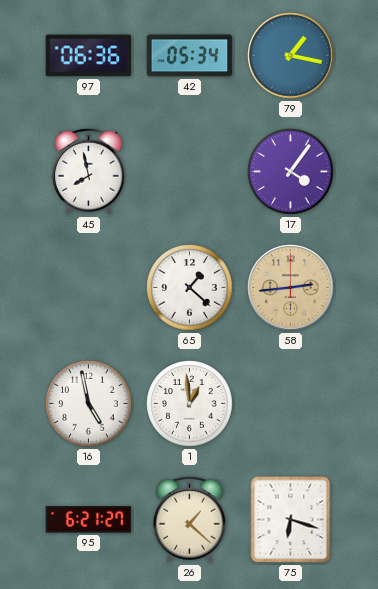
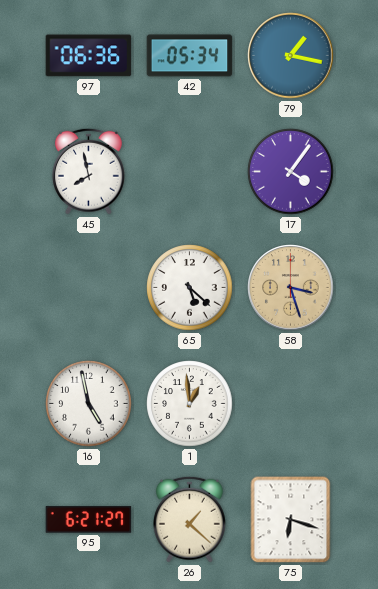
65: 1:22 -> 5:22
58: 2:44 -> 3:27
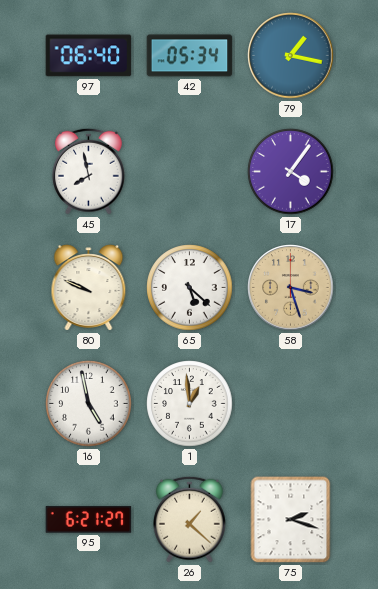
97: 06:36 -> 06:40
80: none -> 9:49
75: 6:18 -> 2:18
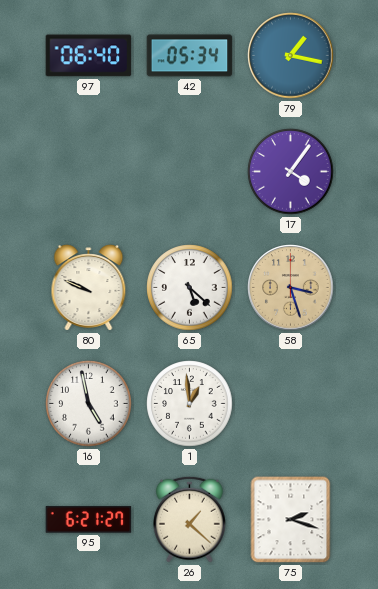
45: 7:58 -> none
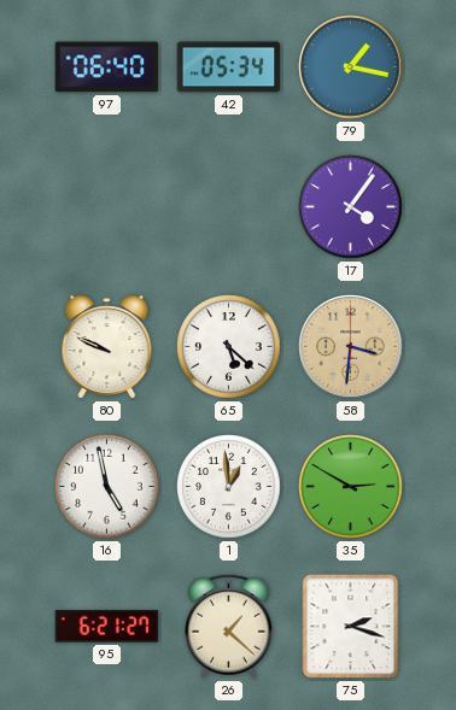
58: 3:27 -> 3:31
35: none -> 2:50
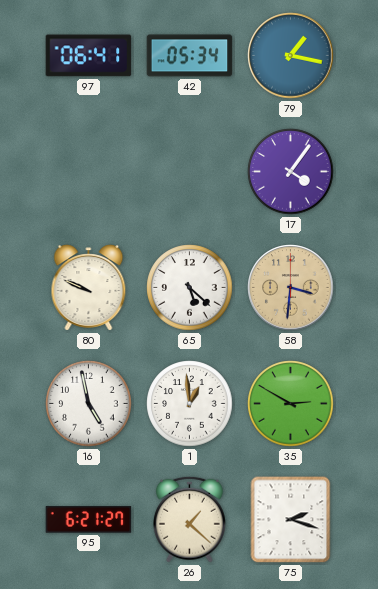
97: 06:40 -> 06:41
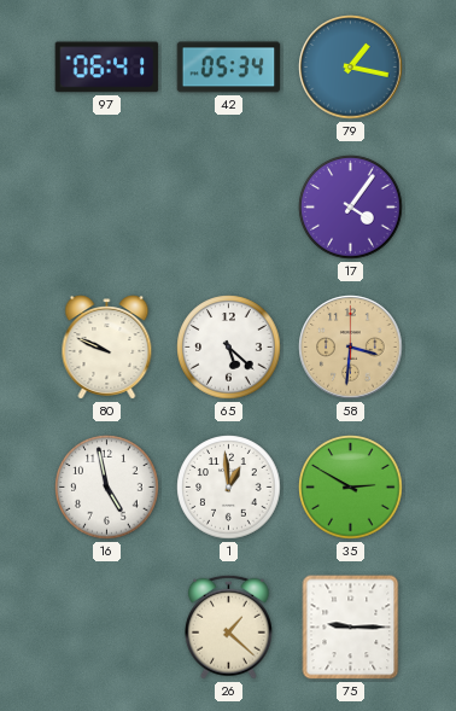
95: 6:21 -> none
75: 2:18 -> 9:15
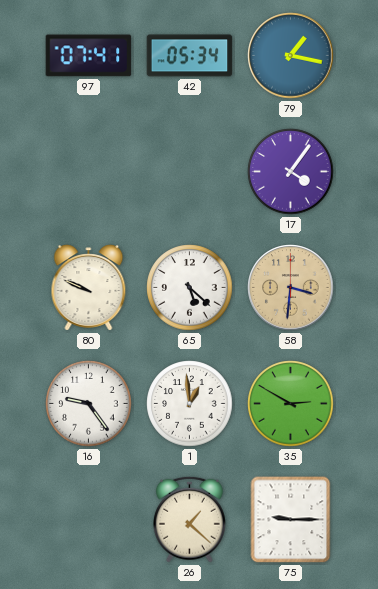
97: 06:41 -> 07:41
16: 4:58 -> 9:24
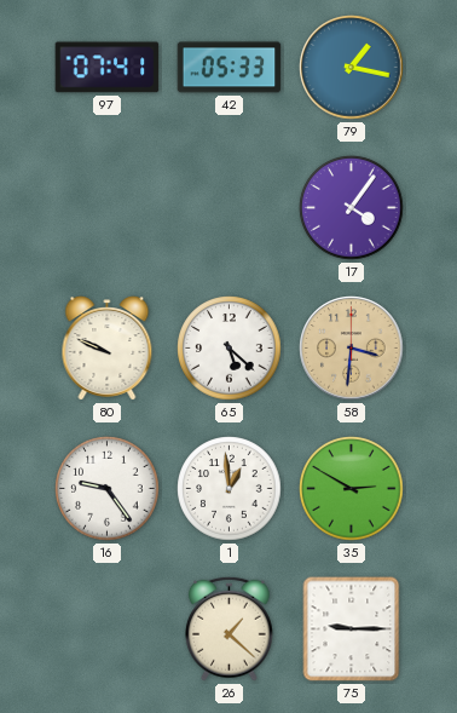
42: 05:34 -> 05:33
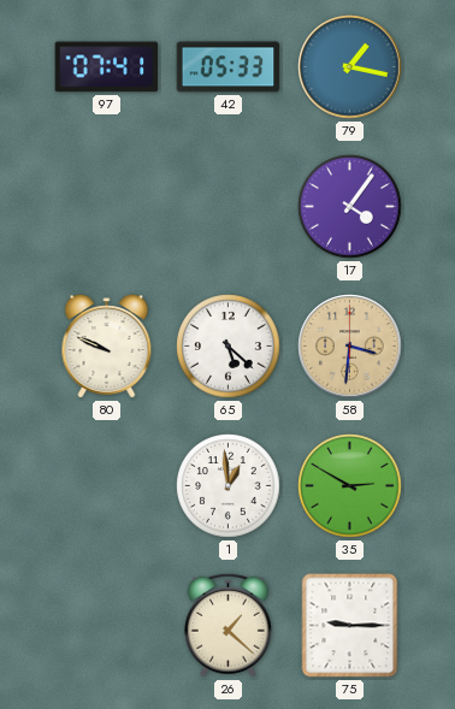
16: 9:24 -> none
